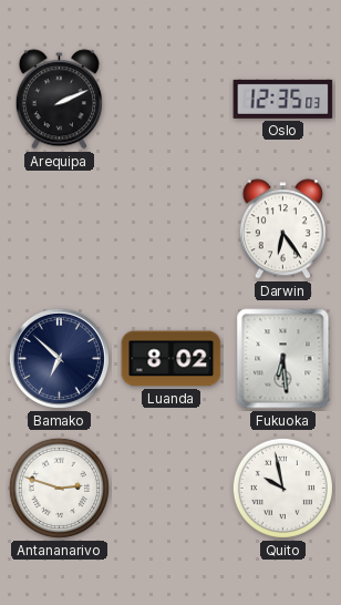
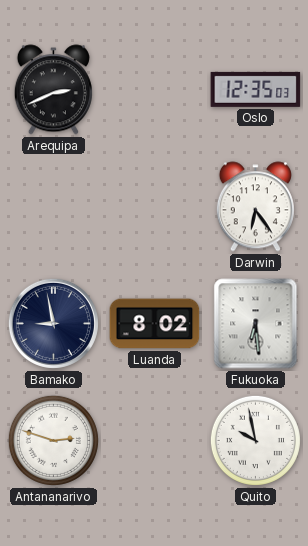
Arequipa: 2:11 -> 2:41
Bamako: 6:52 -> 8:58
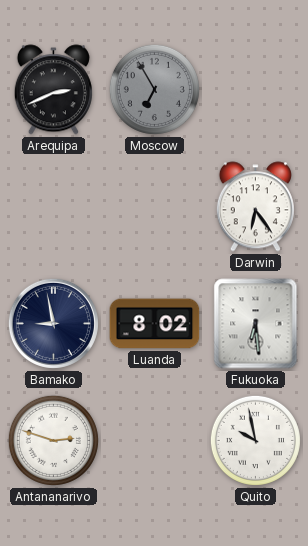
Moscow: none -> 6:55
Oslo: 12:35 -> none
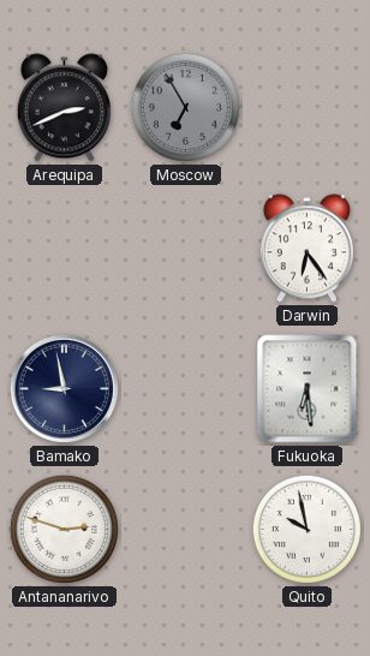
Luanda: 8:02 -> none
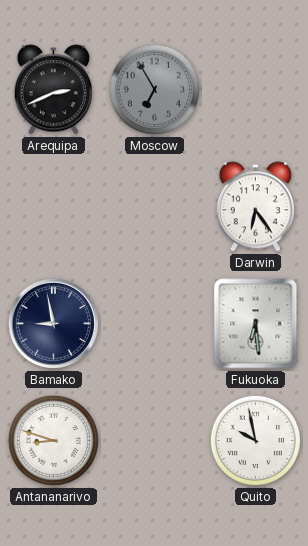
Antananarivo: 2:48 -> 8:48
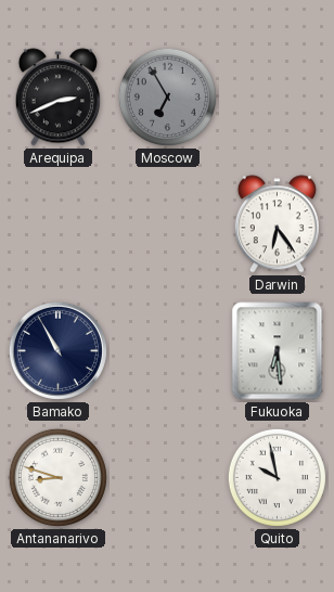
Bamako: 8:58 -> 10:55
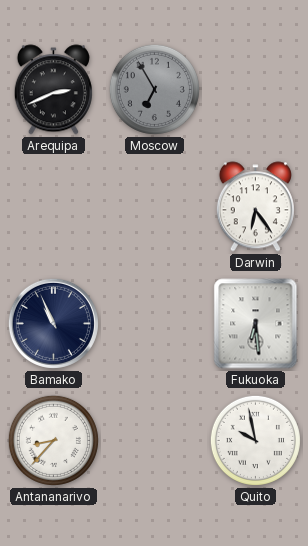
Bamako: 10:55 -> 10:56
Antananarivo: 8:48 -> 8:37
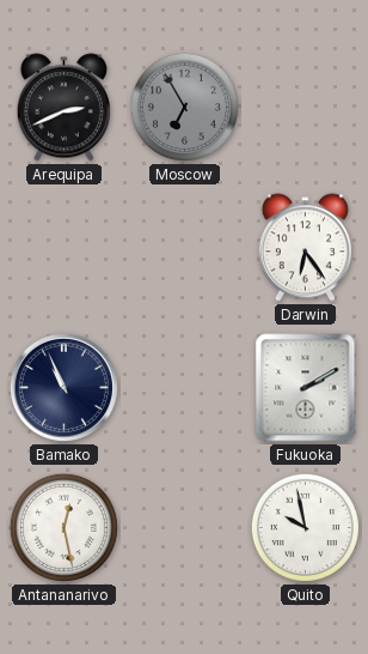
Fukuoka: 6:29 -> 2:10
Antananarivo: 8:37 -> 12:28
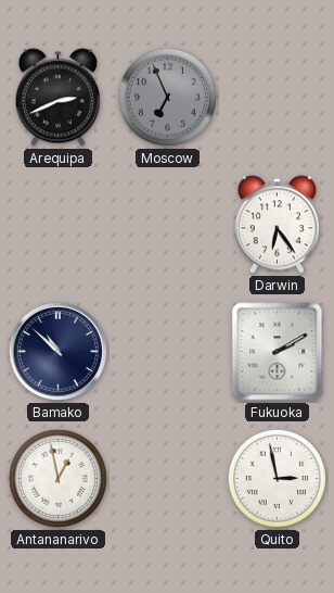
Moscow: 6:55 -> 6:56
Bamako: 10:56 -> 10:52
Antananarivo: 12:28 -> 12:58
Quito: 9:58 -> 2:58
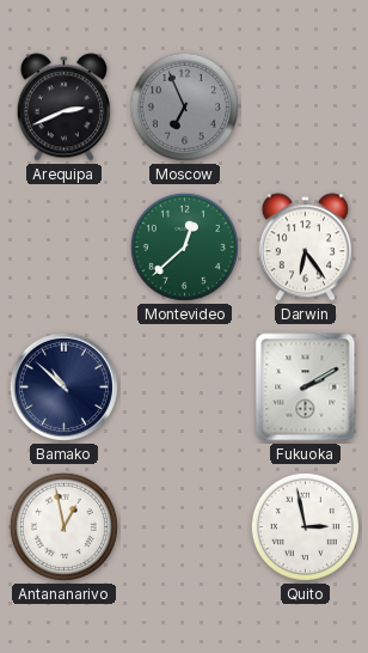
Montevideo: none -> 12:38
